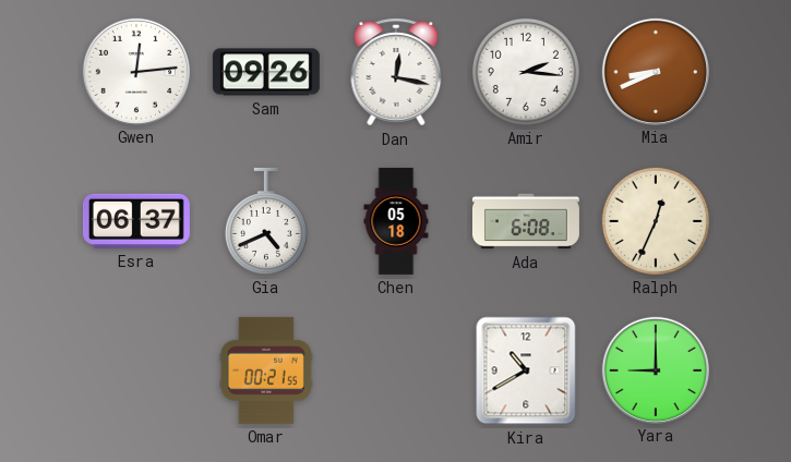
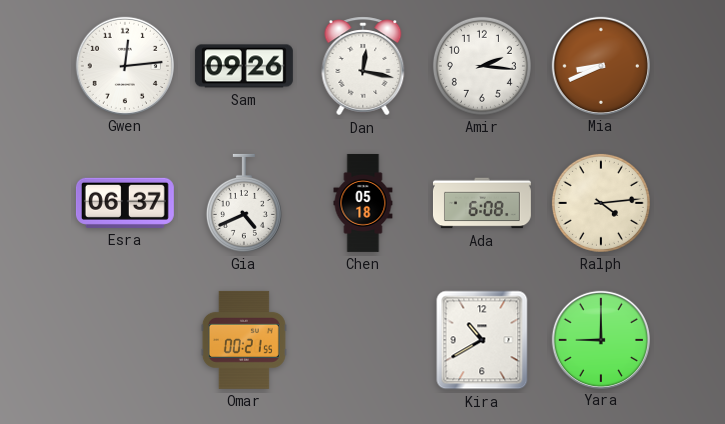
Ralph: 12:34 -> 4:14
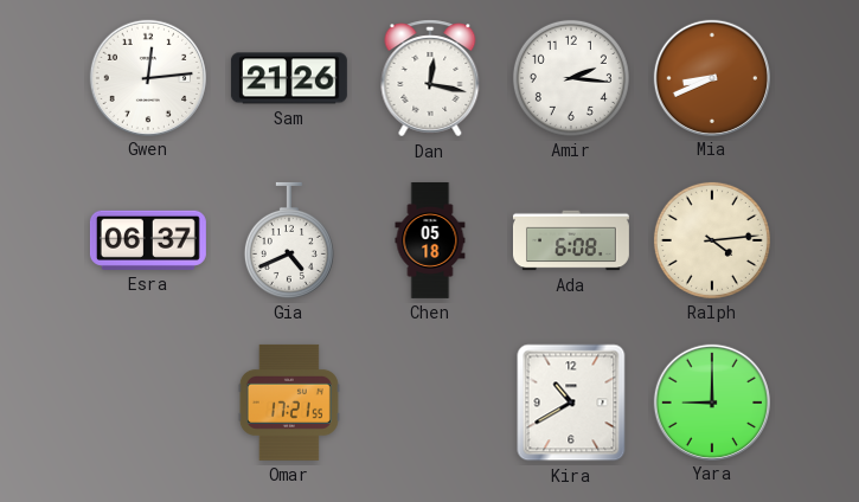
Sam: 09:26 -> 21:26
Omar: 00:21 -> 17:21
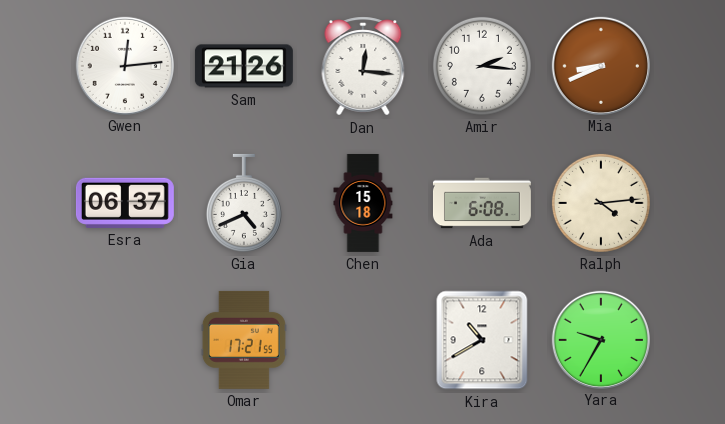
Dan: 12:17 -> 12:16
Chen: 05:18 -> 15:18
Yara: 9:00 -> 9:35
